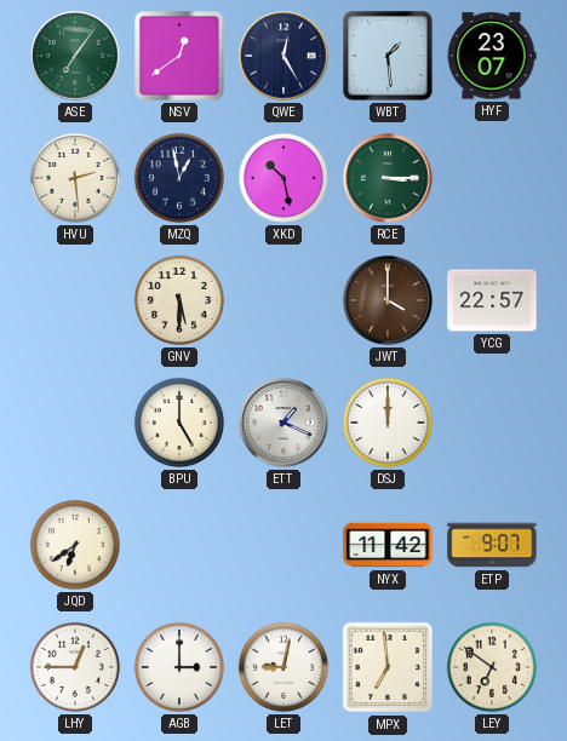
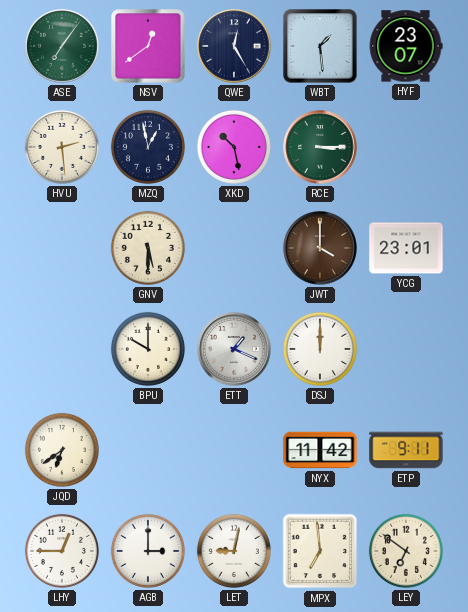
YCG: 22:57 -> 23:01
BPU: 5:00 -> 10:00
ETP: 9:07 -> 9:11
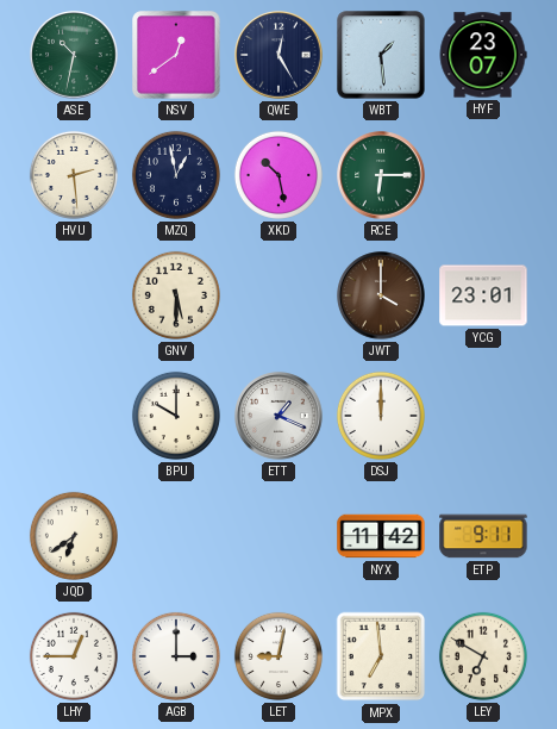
ASE: 7:06 -> 10:32
RCE: 3:15 -> 6:15
LEY: 6:51 -> 6:50
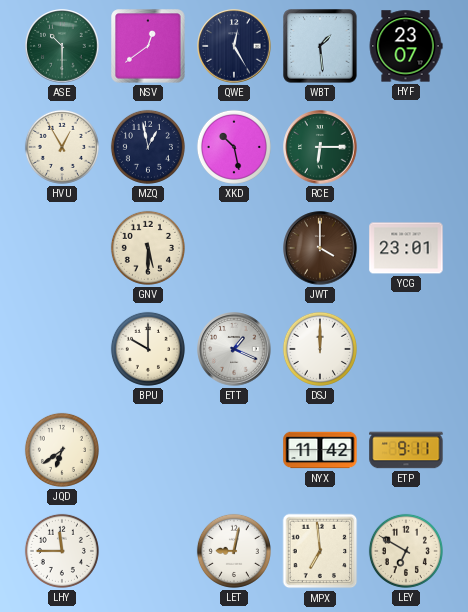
ASE: 10:32 -> 10:30
HVU: 2:29 -> 12:55
LHY: 12:45 -> 11:45
AGB: 3:00 -> none
